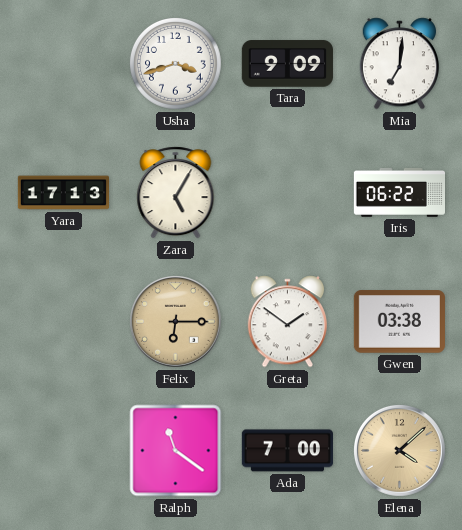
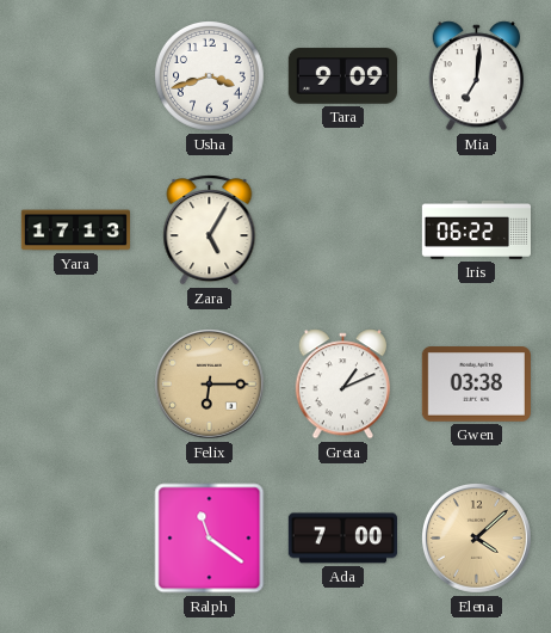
Greta: 1:51 -> 1:11
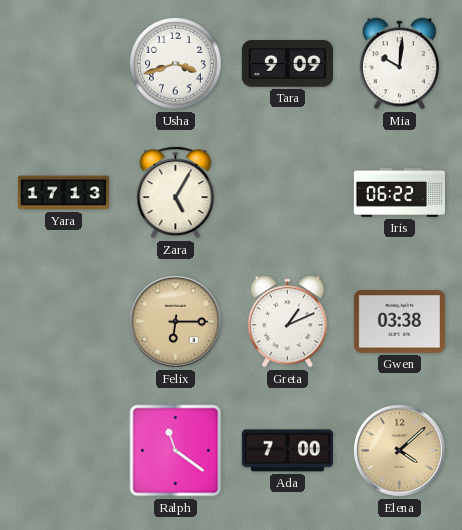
Mia: 7:01 -> 10:01
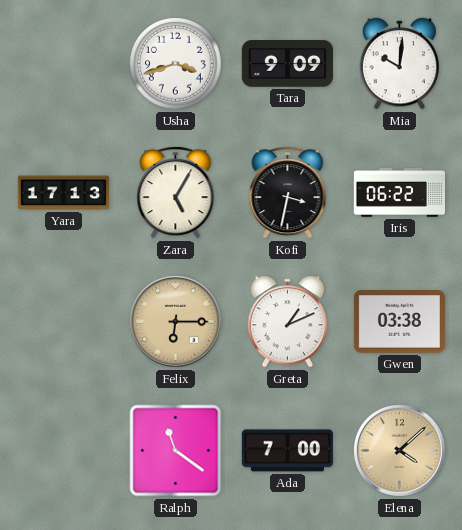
Kofi: none -> 3:32
